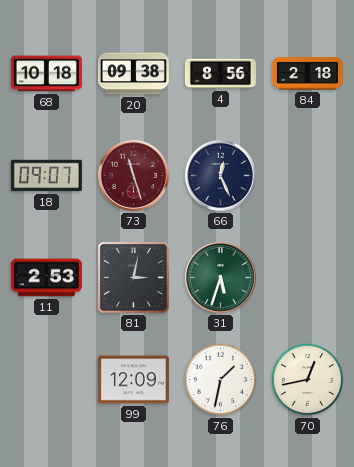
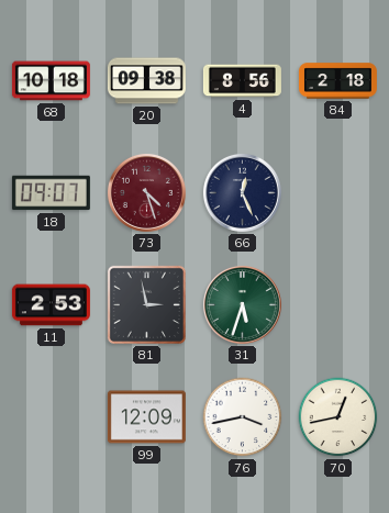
73: 11:27 -> 4:27
81: 3:02 -> 2:58
76: 1:32 -> 3:43
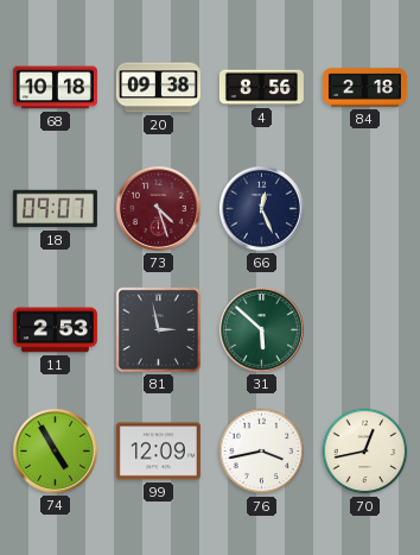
31: 5:33 -> 5:52
74: none -> 4:55
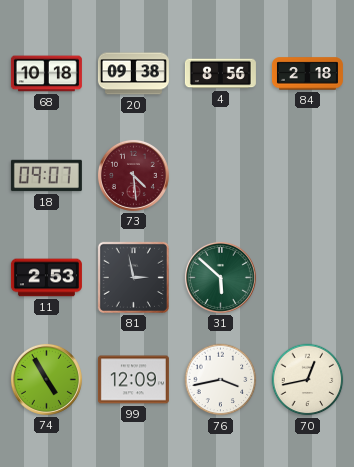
73: 4:27 -> 4:29
66: 12:26 -> none
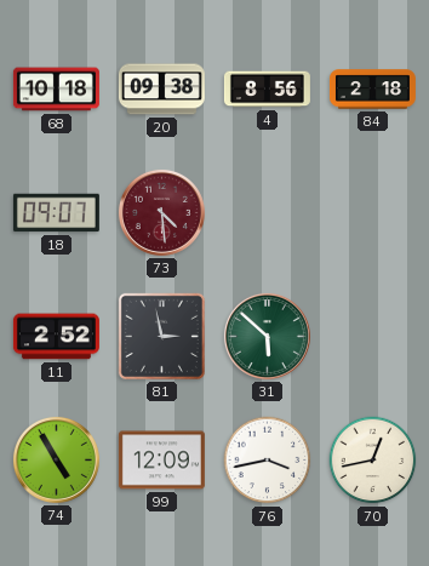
11: 2:53 -> 2:52
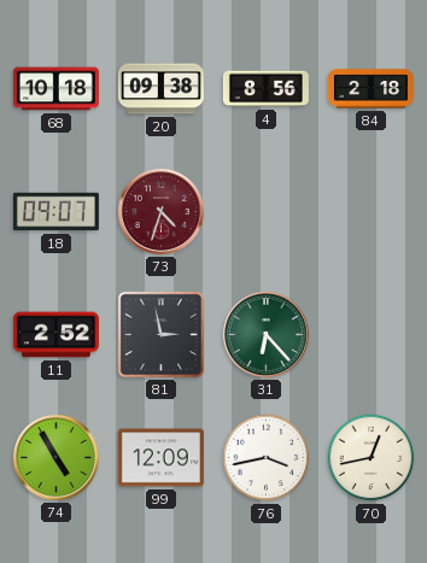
73: 4:29 -> 4:33
31: 5:52 -> 6:23
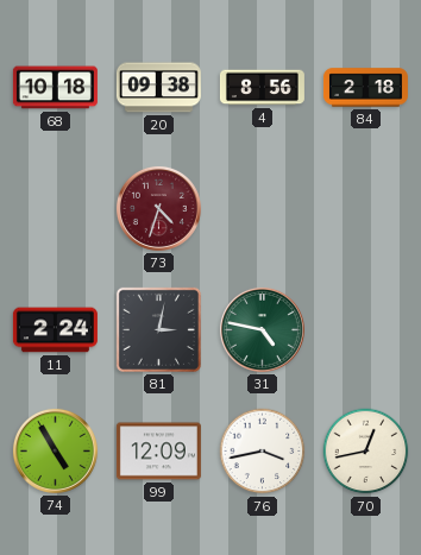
18: 09:07 -> none
11: 2:52 -> 2:24
81: 2:58 -> 3:02
31: 6:23 -> 4:47
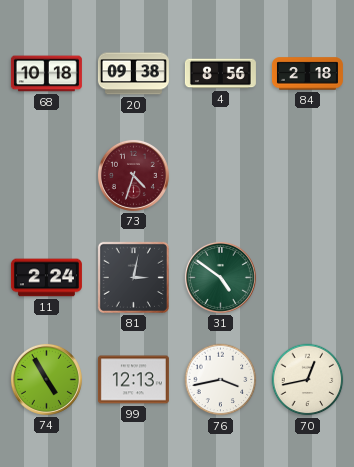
31: 4:47 -> 4:51
99: 12:09 -> 12:13
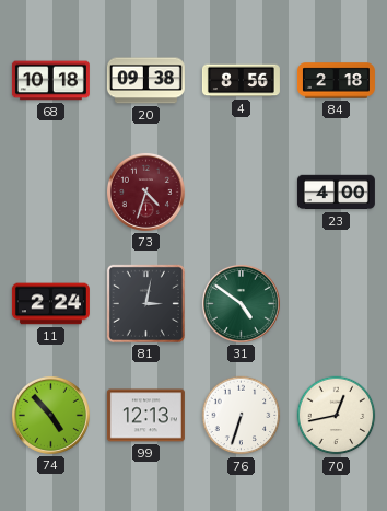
23: none -> 4:00
74: 4:55 -> 4:53
76: 3:43 -> 6:33
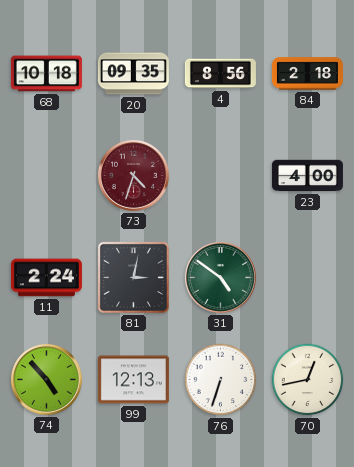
20: 09:38 -> 09:35
